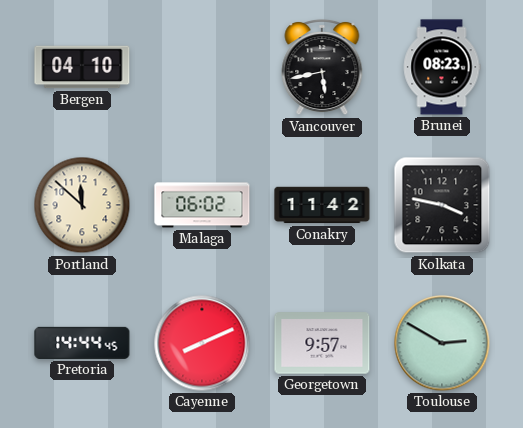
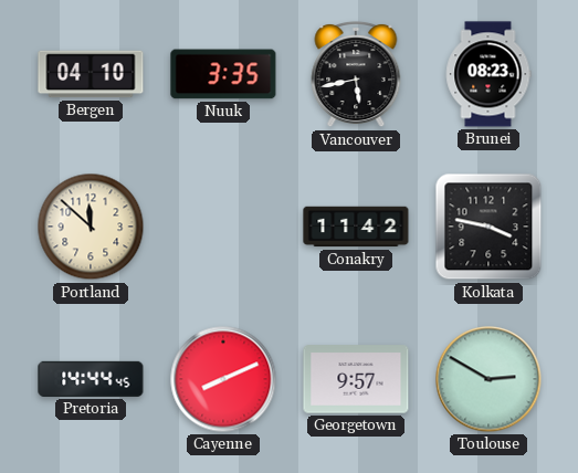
Nuuk: none -> 3:35
Malaga: 06:02 -> none
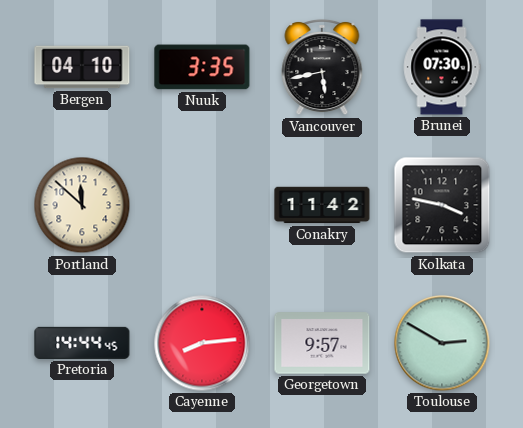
Brunei: 08:23 -> 07:30
Cayenne: 8:11 -> 8:14
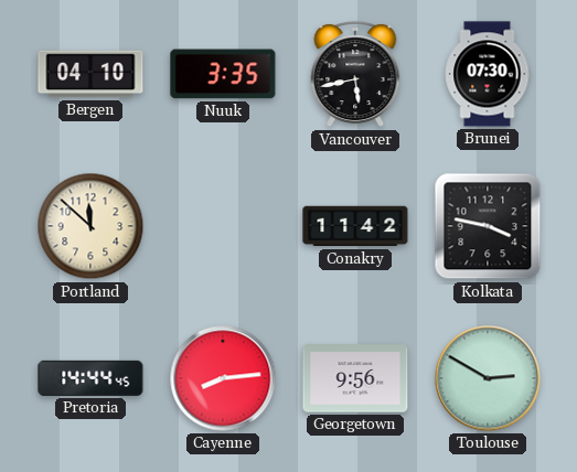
Georgetown: 9:57 -> 9:56
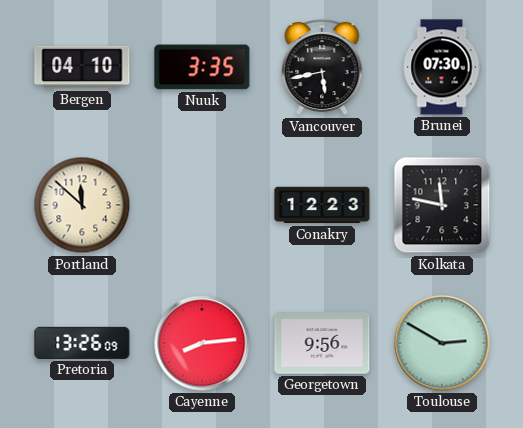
Conakry: 11:42 -> 12:23
Kolkata: 3:47 -> 11:47
Pretoria: 14:44 -> 13:26
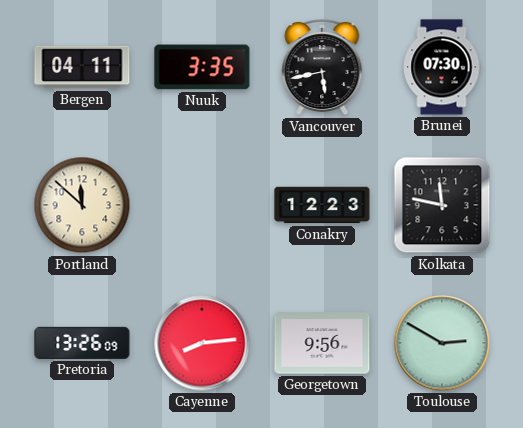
Bergen: 04:10 -> 04:11
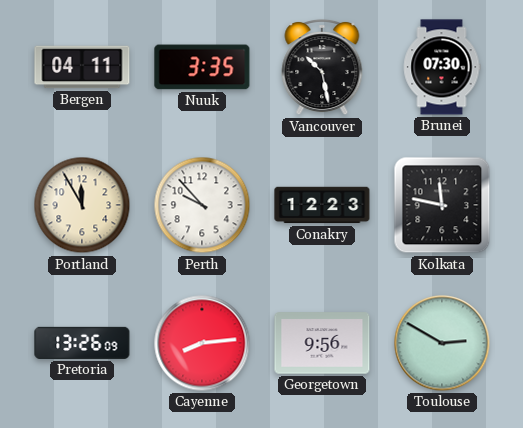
Vancouver: 5:43 -> 10:28
Portland: 11:52 -> 11:55
Perth: none -> 9:53
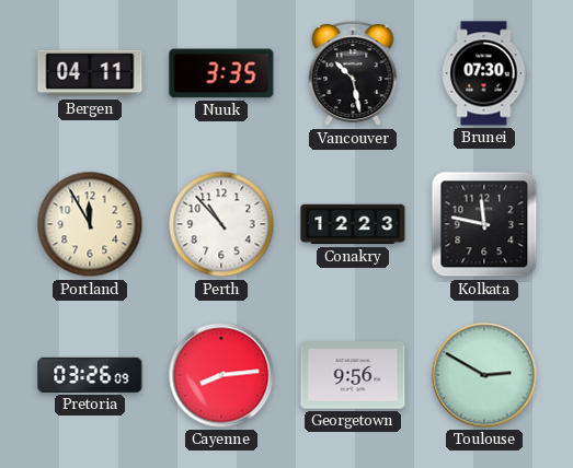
Perth: 9:53 -> 10:53
Pretoria: 13:26 -> 03:26
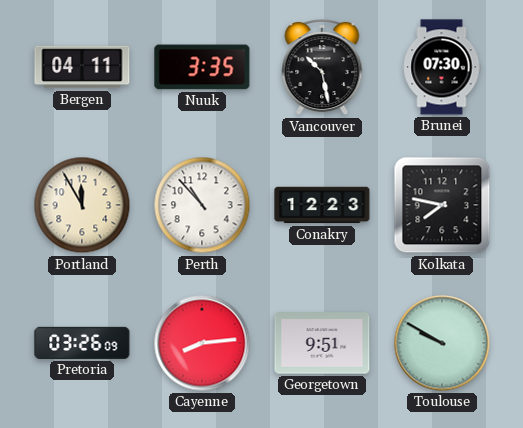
Kolkata: 11:47 -> 7:47
Georgetown: 9:56 -> 9:51
Toulouse: 2:50 -> 9:50
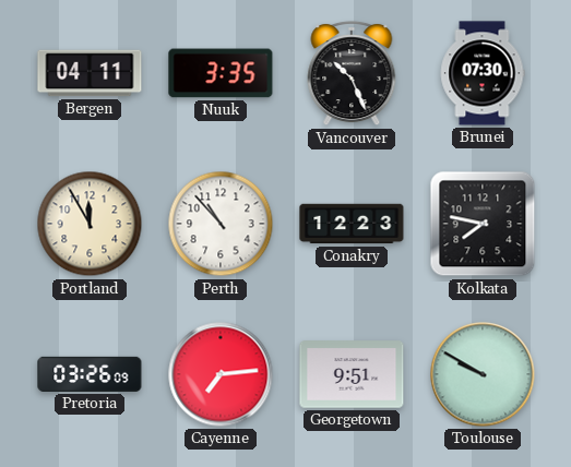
Vancouver: 10:28 -> 10:26
Cayenne: 8:14 -> 7:14
